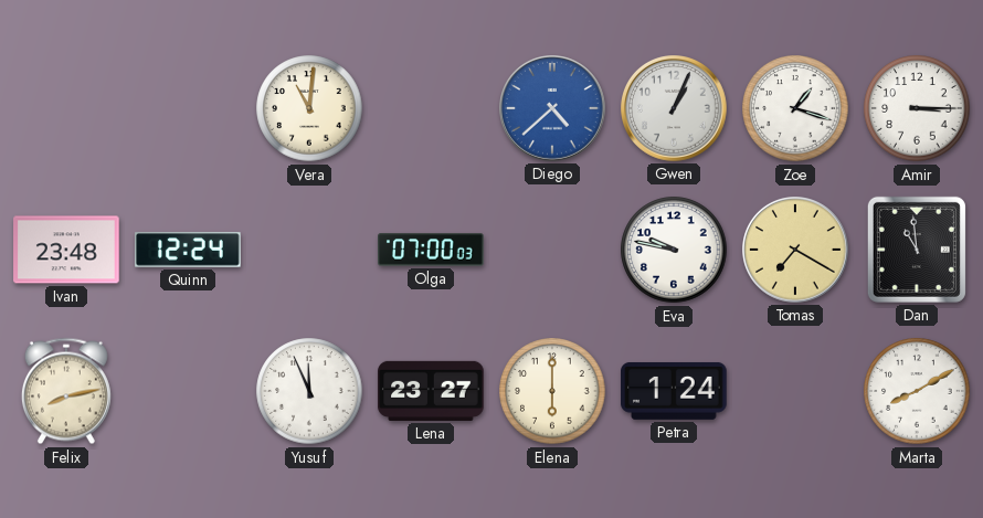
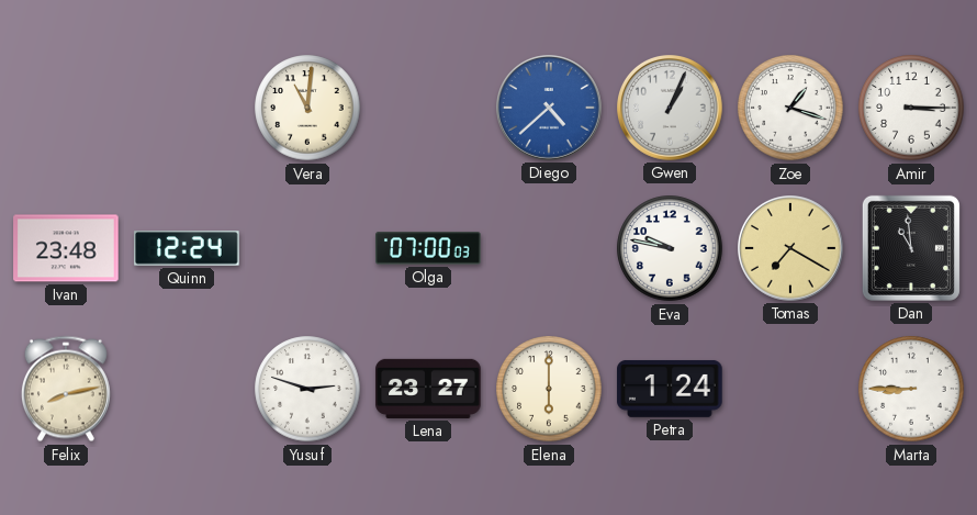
Yusuf: 11:56 -> 2:48
Marta: 8:10 -> 8:45
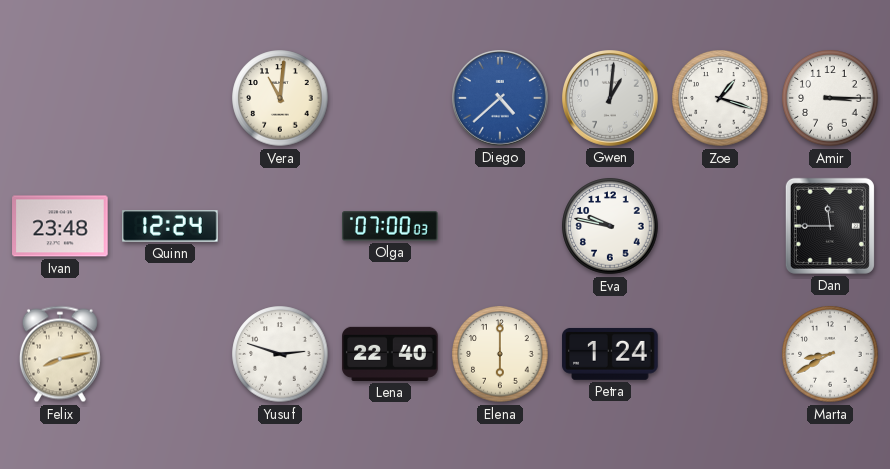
Gwen: 1:04 -> 1:01
Tomas: 7:20 -> none
Dan: 10:59 -> 11:45
Lena: 23:27 -> 22:40
Marta: 8:45 -> 8:40
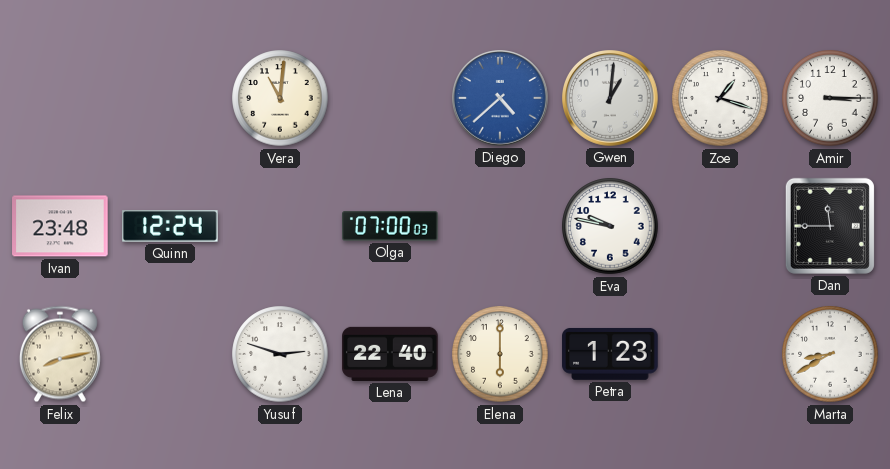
Petra: 1:24 -> 1:23
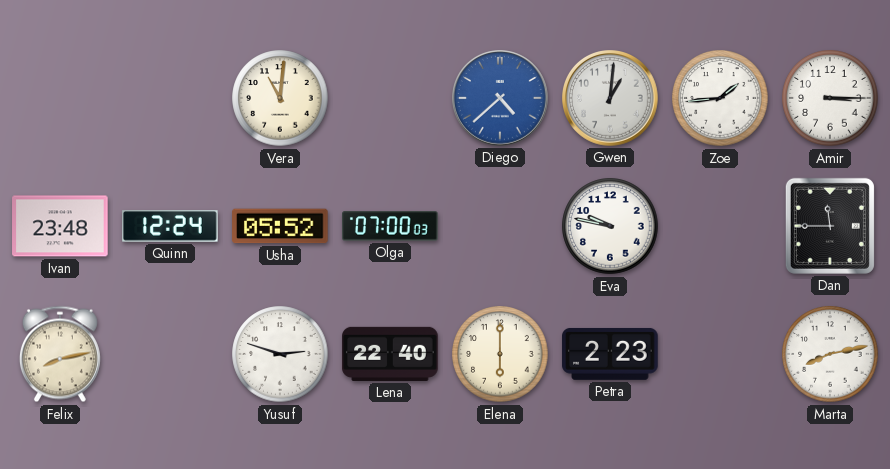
Zoe: 1:18 -> 1:44
Usha: none -> 05:52
Petra: 1:23 -> 2:23
Marta: 8:40 -> 8:13
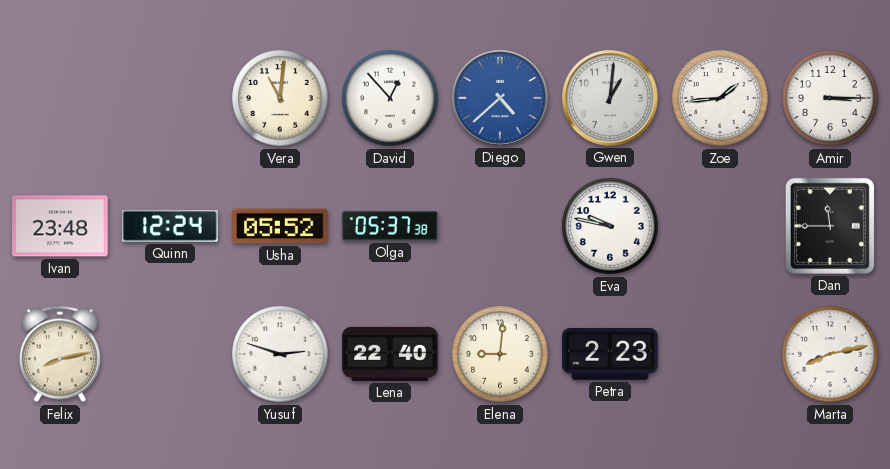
David: none -> 12:53
Olga: 07:00 -> 05:37
Elena: 6:00 -> 9:01
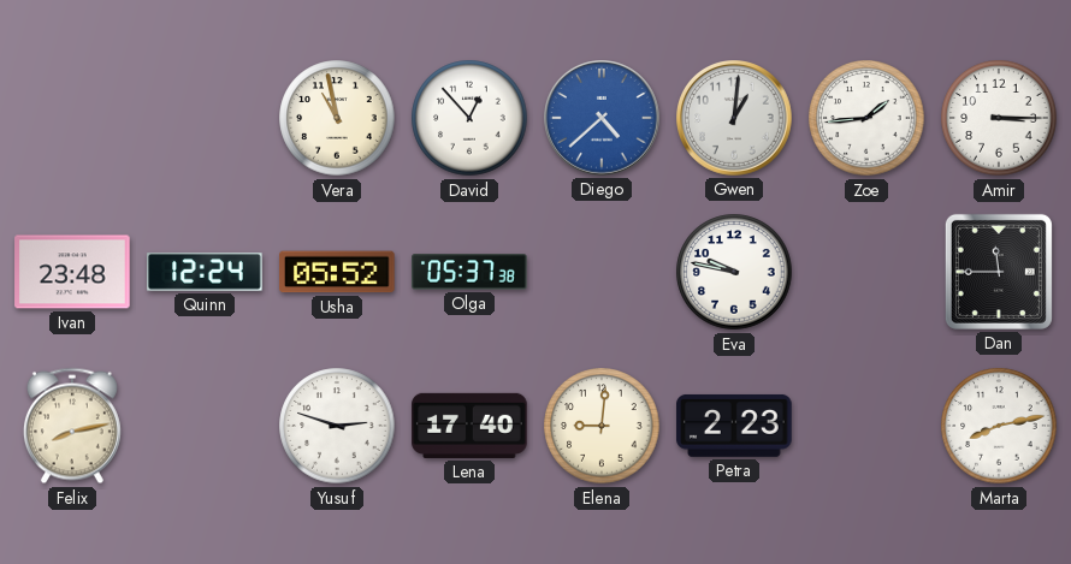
Vera: 11:01 -> 10:58
Lena: 22:40 -> 17:40
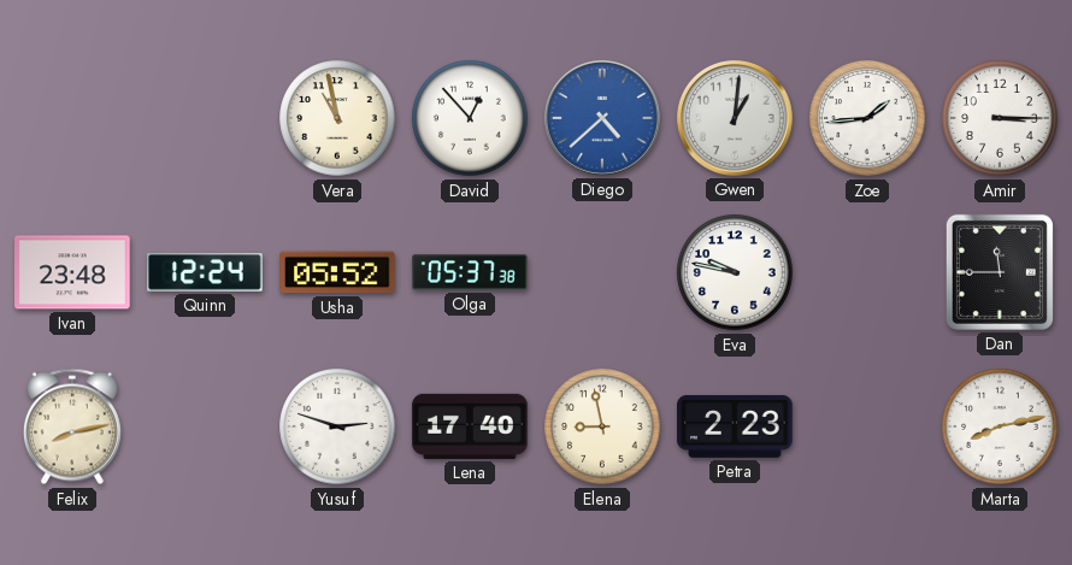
Elena: 9:01 -> 8:58
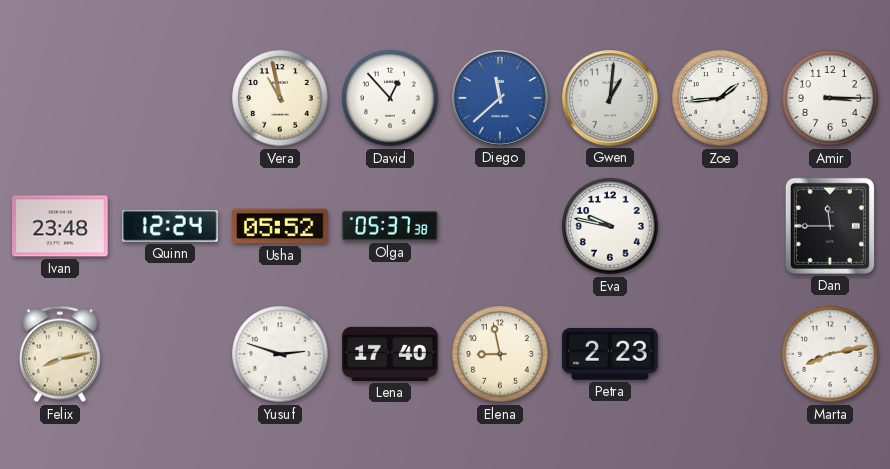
Diego: 4:38 -> 11:38
